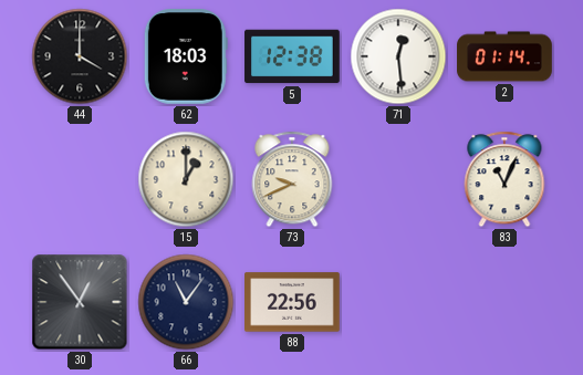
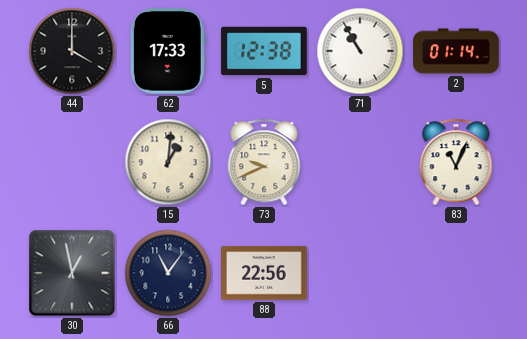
62: 18:03 -> 17:33
71: 12:29 -> 10:55
15: 1:00 -> 1:01
30: 12:54 -> 12:58
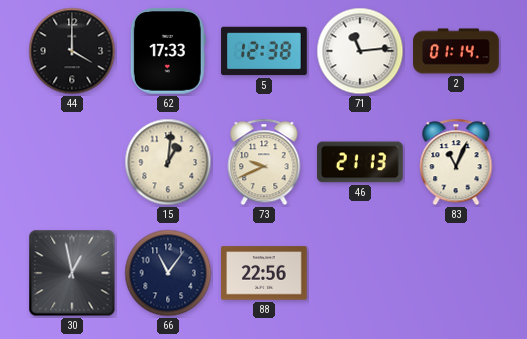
71: 10:55 -> 11:14
46: none -> 21:13
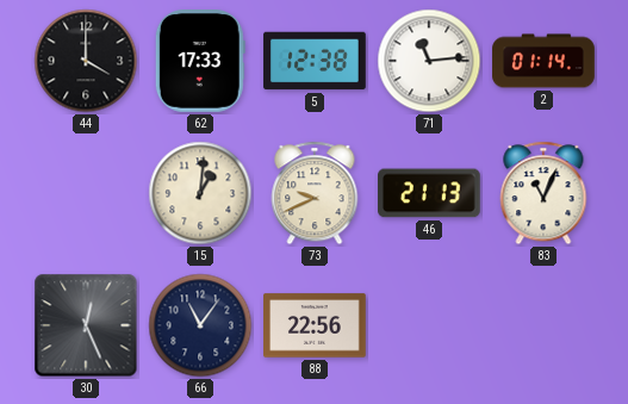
30: 12:58 -> 12:26
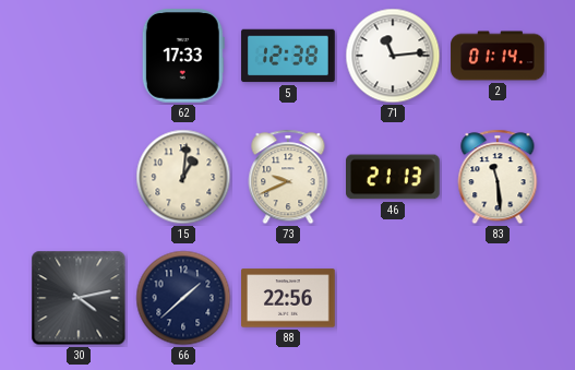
44: 4:00 -> none
83: 11:04 -> 11:29
30: 12:26 -> 4:13
66: 11:06 -> 1:38
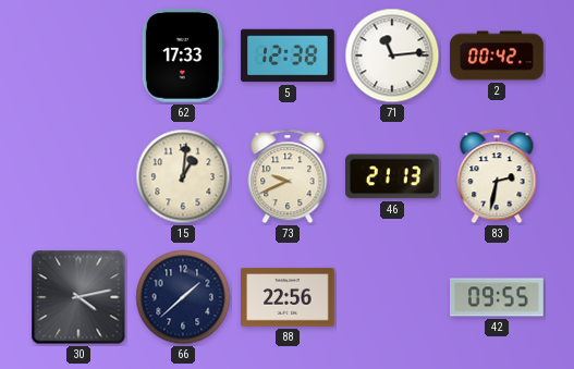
2: 01:14 -> 00:42
83: 11:29 -> 2:32
42: none -> 09:55
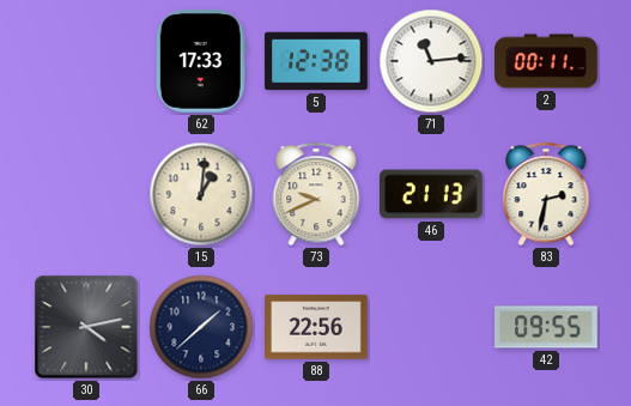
2: 00:42 -> 00:11
